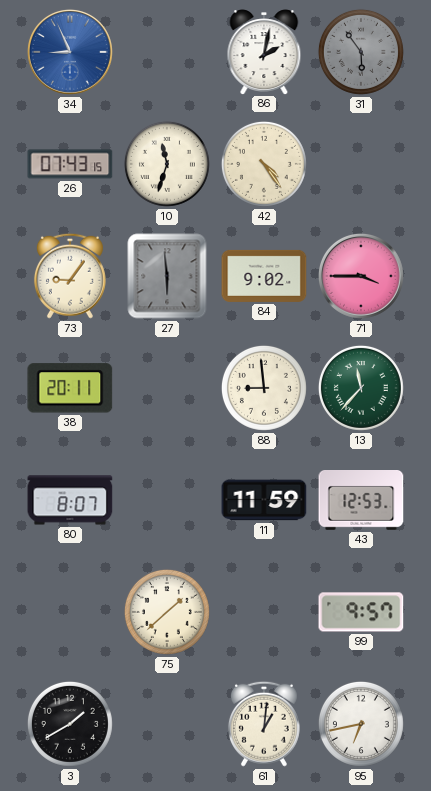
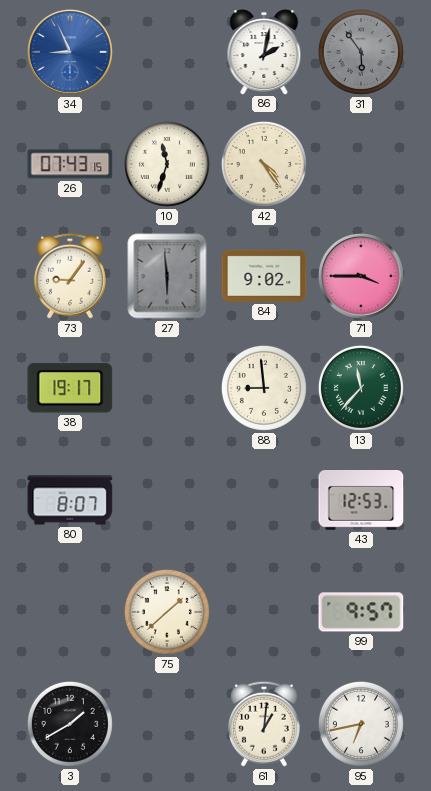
38: 20:11 -> 19:17
11: 11:59 -> none
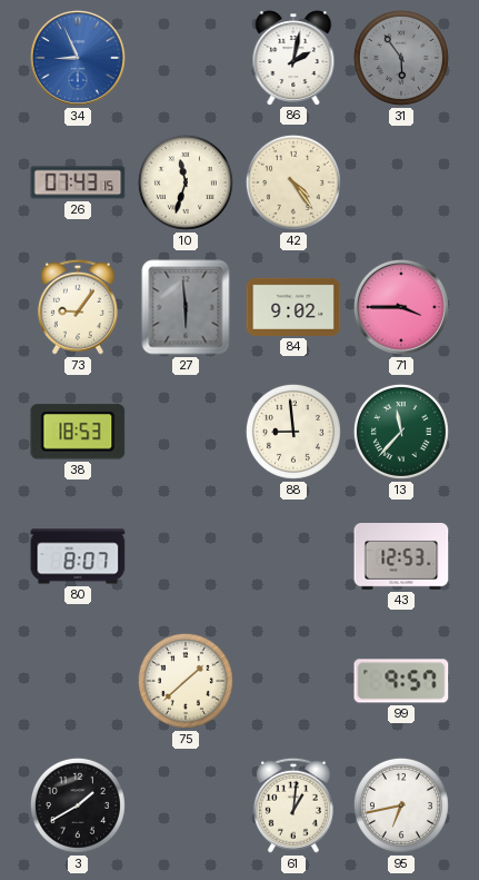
38: 19:17 -> 18:53
